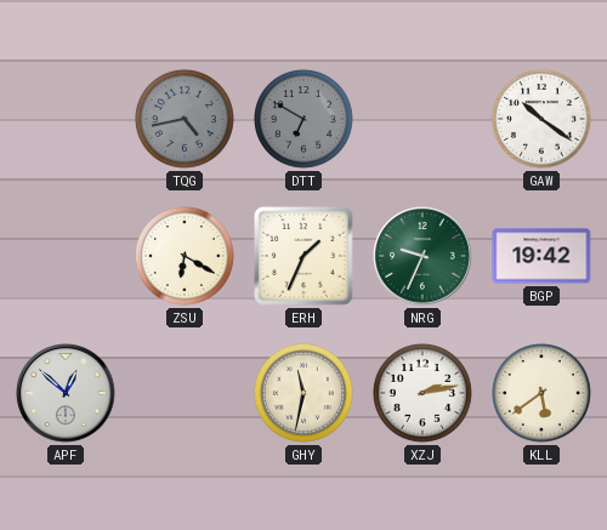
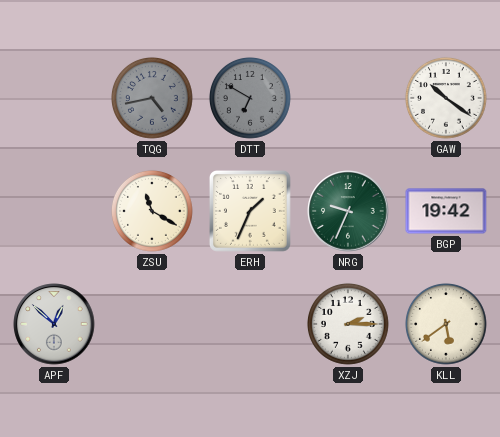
ZSU: 6:20 -> 11:20
GHY: 11:32 -> none
XZJ: 2:13 -> 2:15
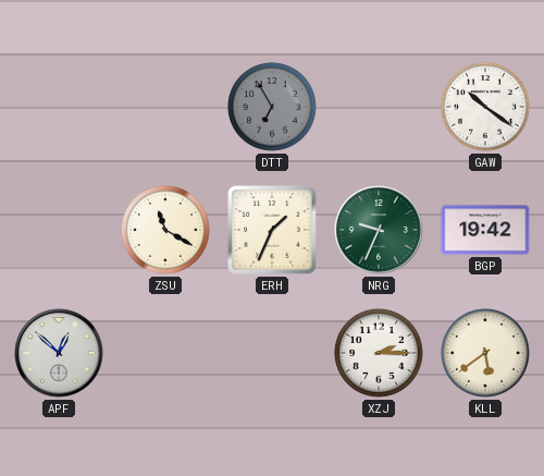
TQG: 4:43 -> none
DTT: 6:50 -> 6:55
